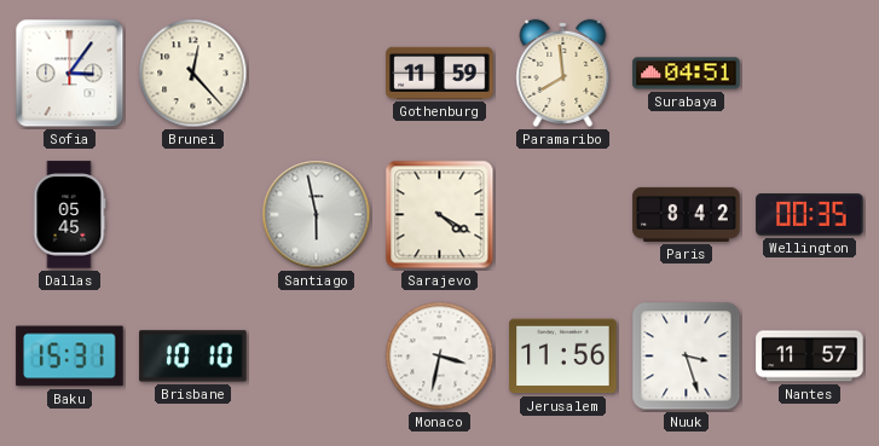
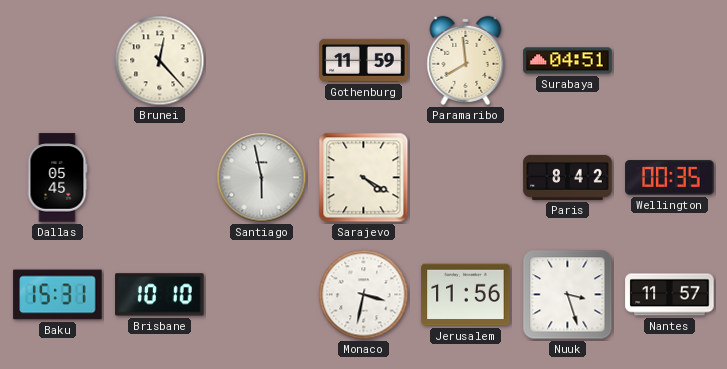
Sofia: 3:06 -> none
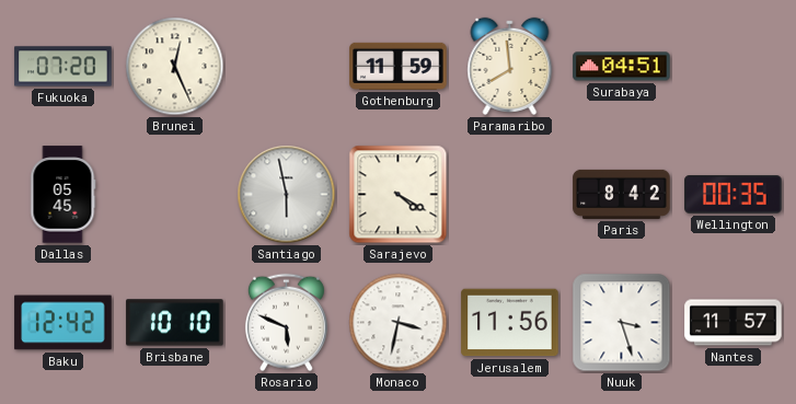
Fukuoka: none -> 07:20
Brunei: 12:23 -> 12:26
Baku: 15:31 -> 12:42
Rosario: none -> 5:49
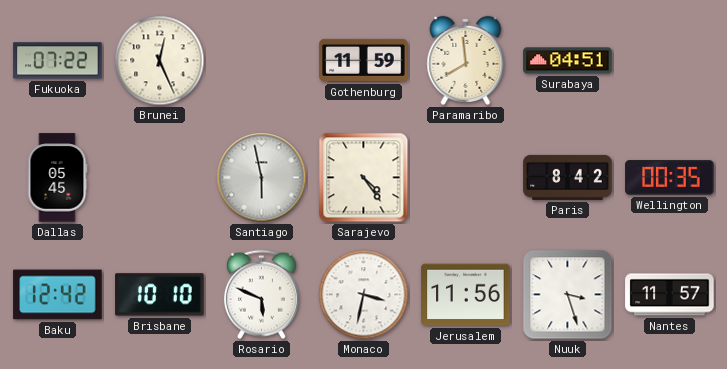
Fukuoka: 07:20 -> 07:22
Sarajevo: 4:20 -> 4:24
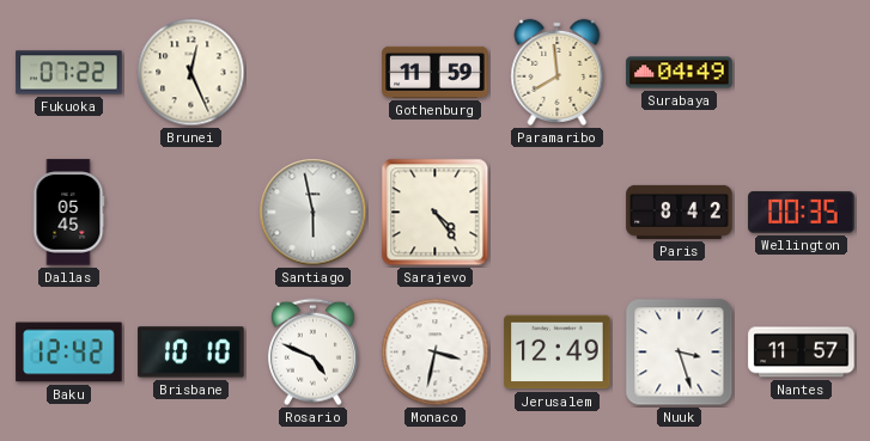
Surabaya: 04:51 -> 04:49
Rosario: 5:49 -> 4:49
Jerusalem: 11:56 -> 12:49
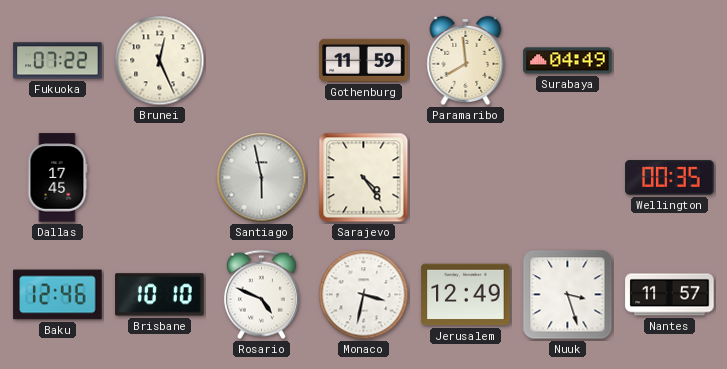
Dallas: 05:45 -> 17:45
Paris: 8:42 -> none
Baku: 12:42 -> 12:46
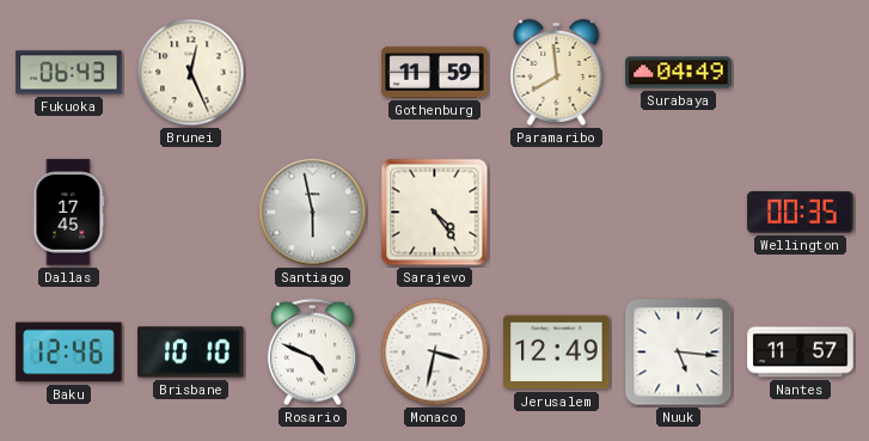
Fukuoka: 07:22 -> 06:43
Nuuk: 3:27 -> 5:16
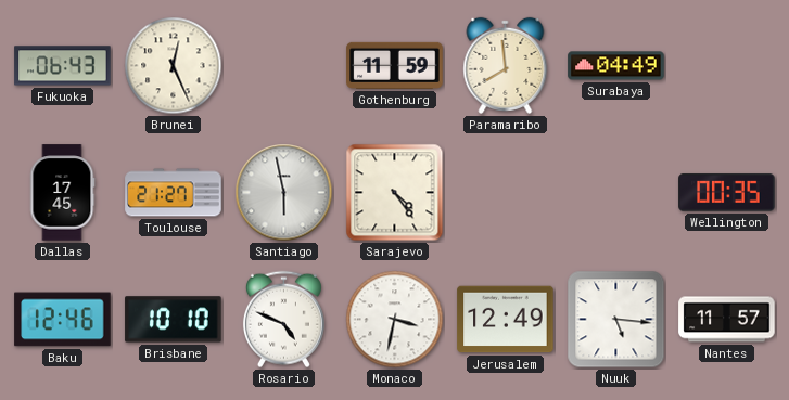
Toulouse: none -> 21:27
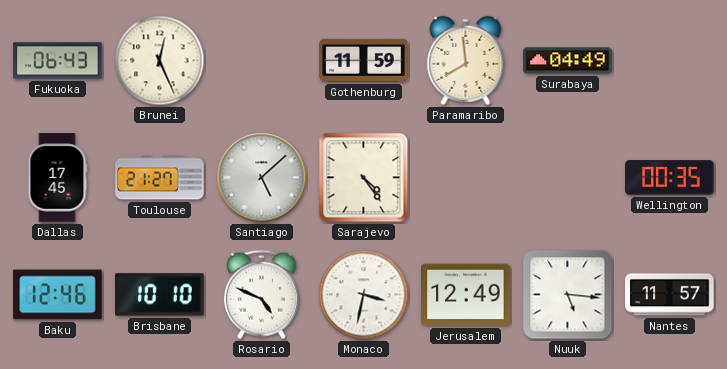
Santiago: 5:58 -> 5:08
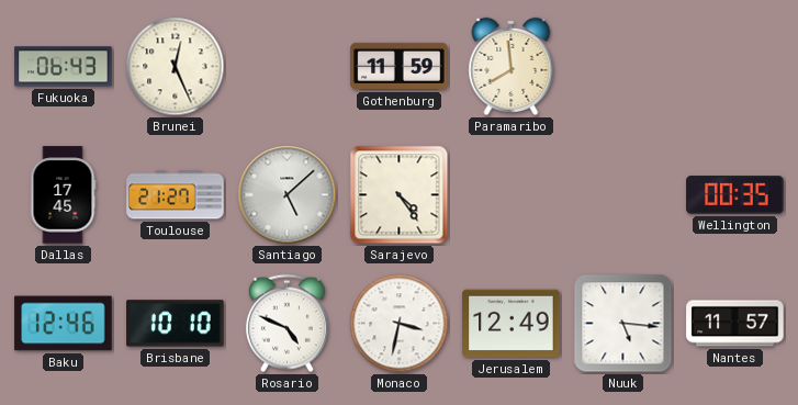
Surabaya: 04:49 -> none
